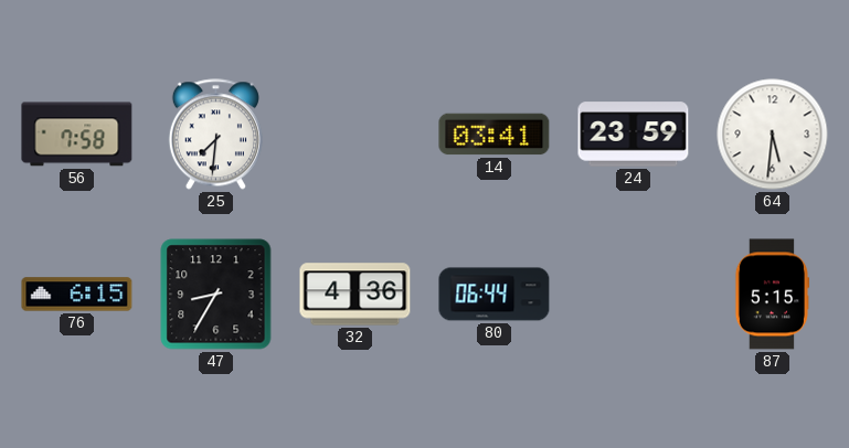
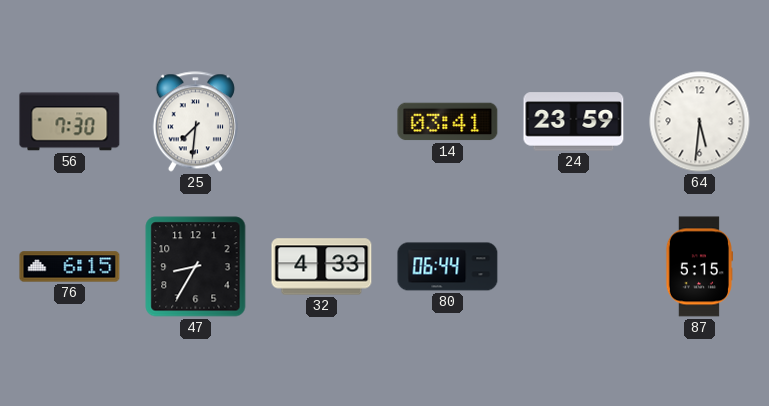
56: 7:58 -> 7:30
32: 4:36 -> 4:33
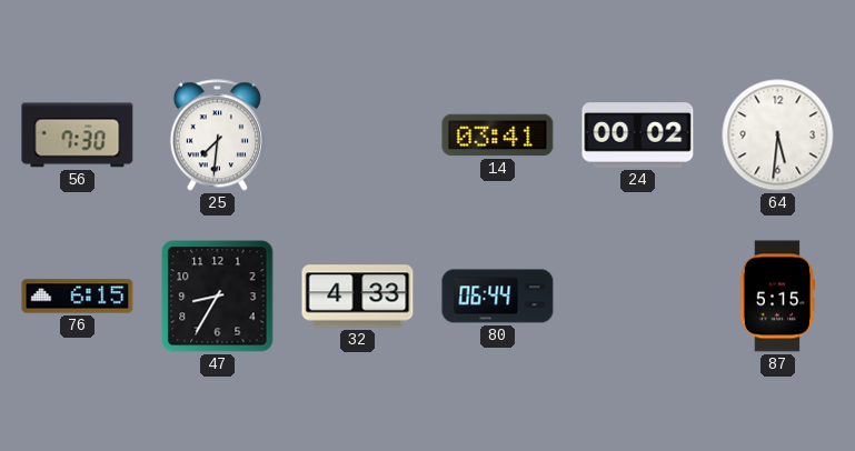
24: 23:59 -> 00:02
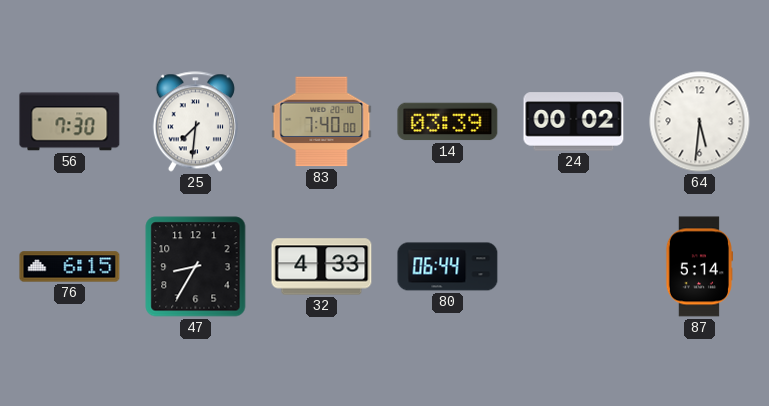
83: none -> 7:40
14: 03:41 -> 03:39
87: 5:15 -> 5:14
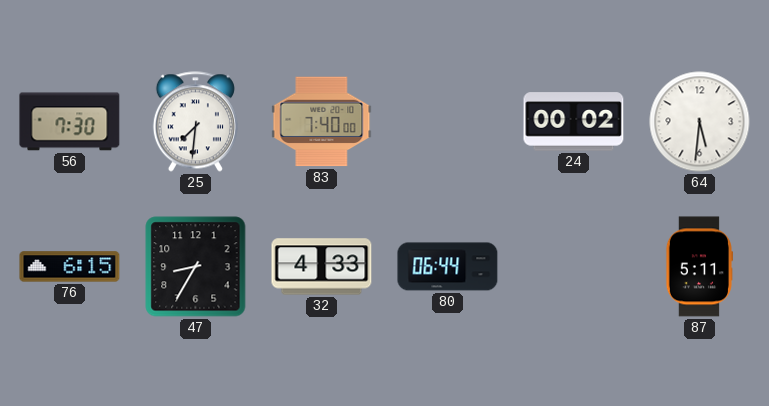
14: 03:39 -> none
87: 5:14 -> 5:11
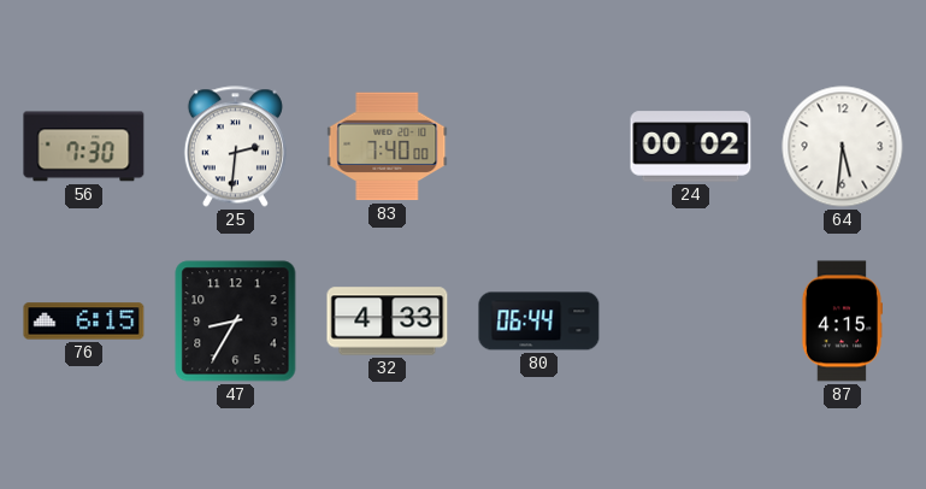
25: 7:31 -> 2:31
87: 5:11 -> 4:15
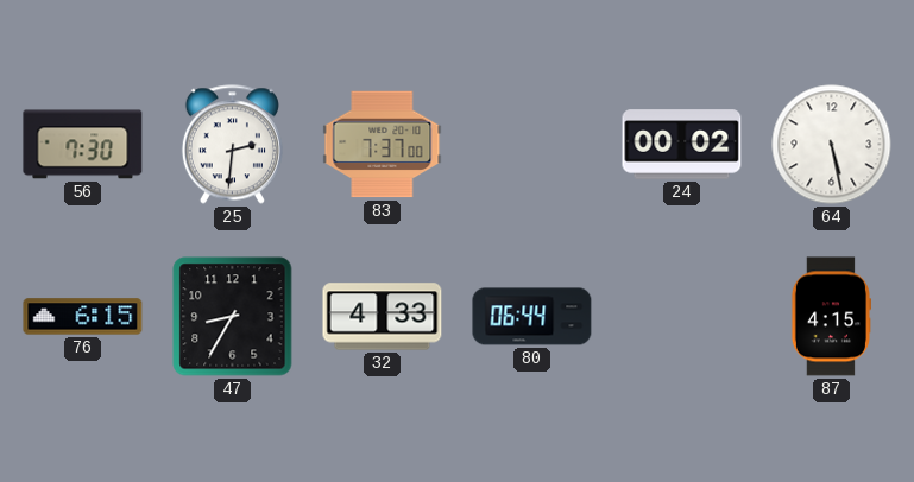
83: 7:40 -> 7:37
64: 5:31 -> 5:28
